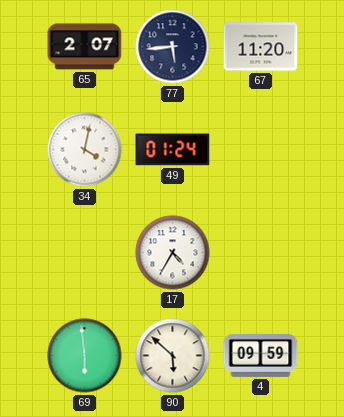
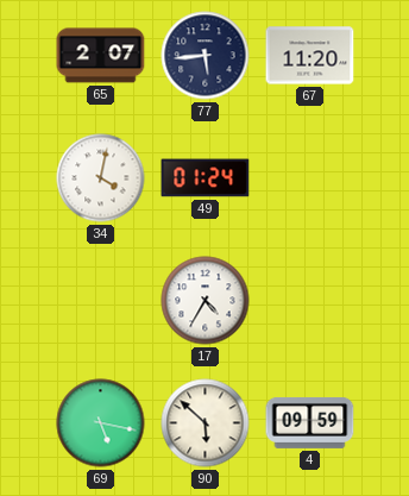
69: 5:59 -> 5:17
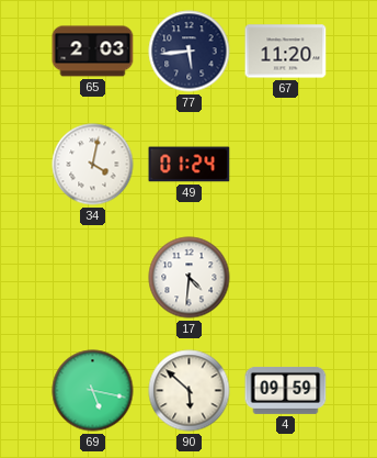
65: 2:07 -> 2:03
17: 4:35 -> 4:31
